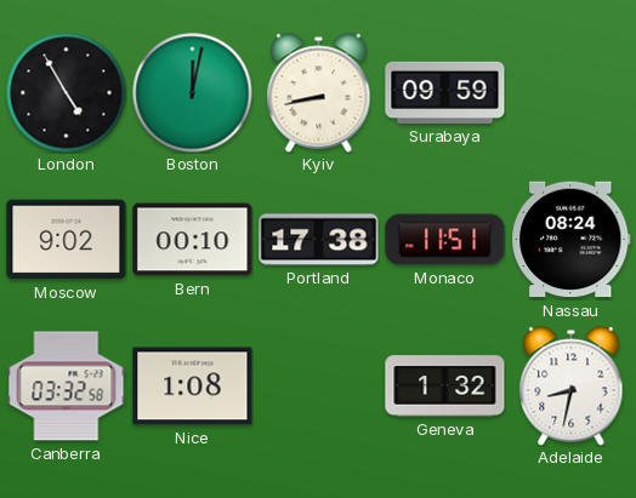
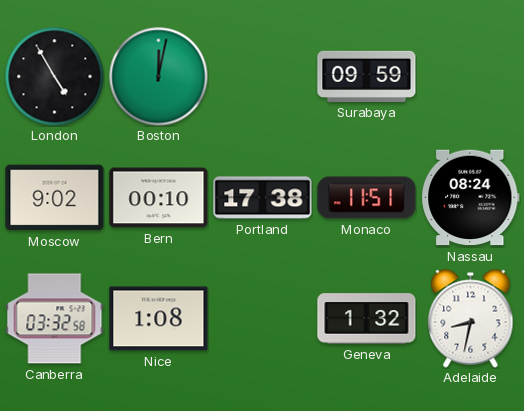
Kyiv: 8:43 -> none
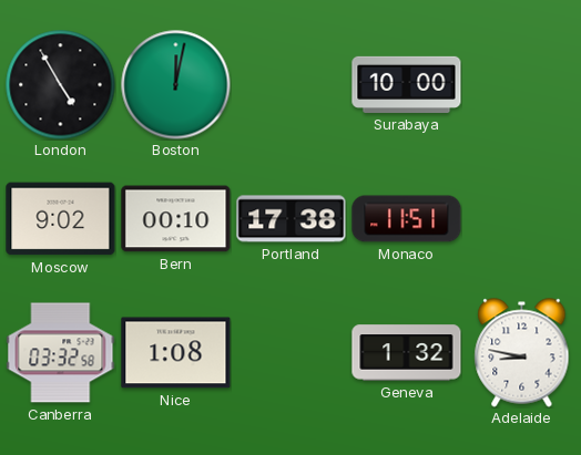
Surabaya: 09:59 -> 10:00
Nassau: 08:24 -> none
Adelaide: 8:32 -> 8:47
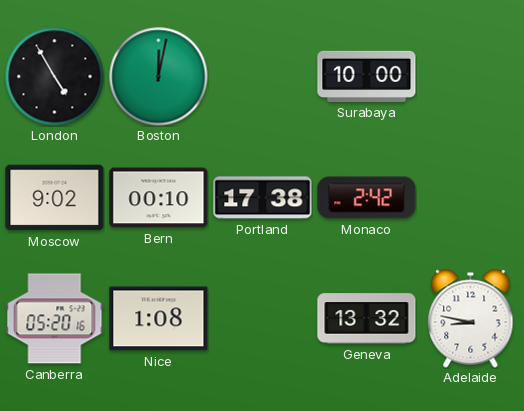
Monaco: 11:51 -> 2:42
Canberra: 03:32 -> 05:20
Geneva: 1:32 -> 13:32
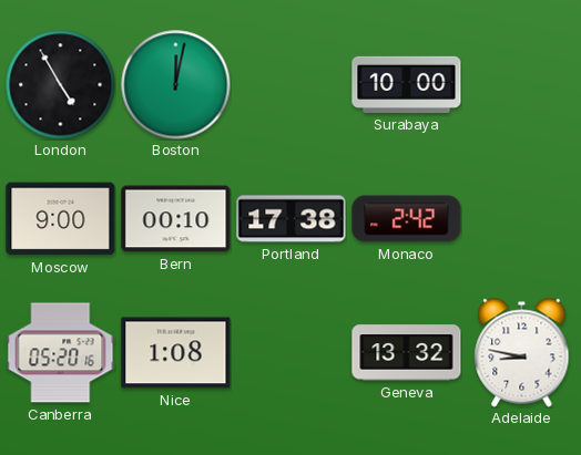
Moscow: 9:02 -> 9:00
